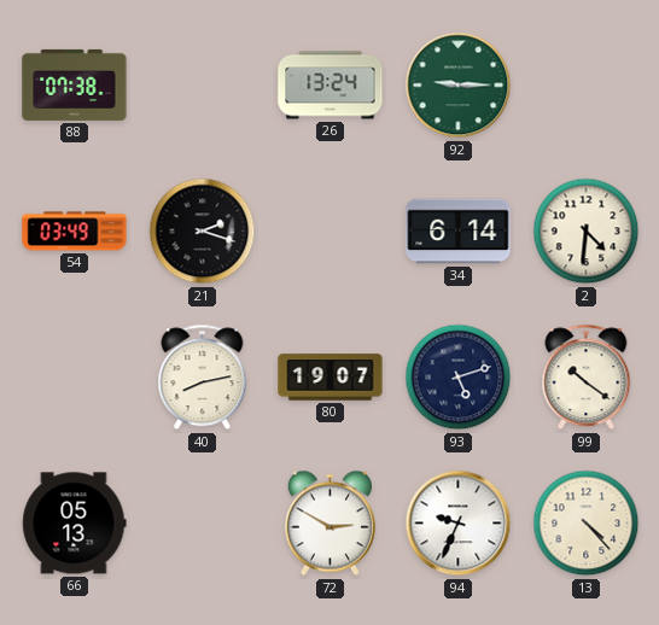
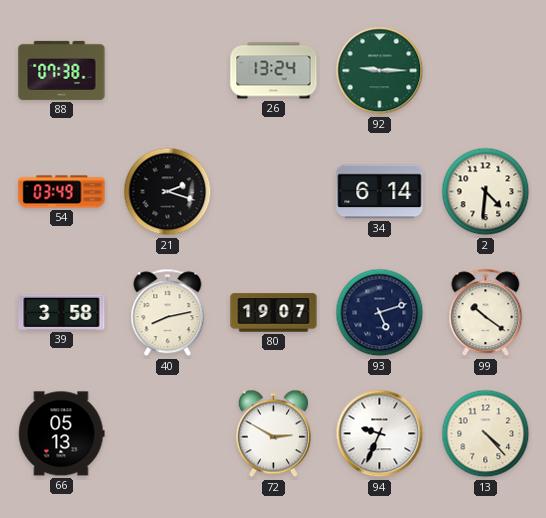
39: none -> 3:58
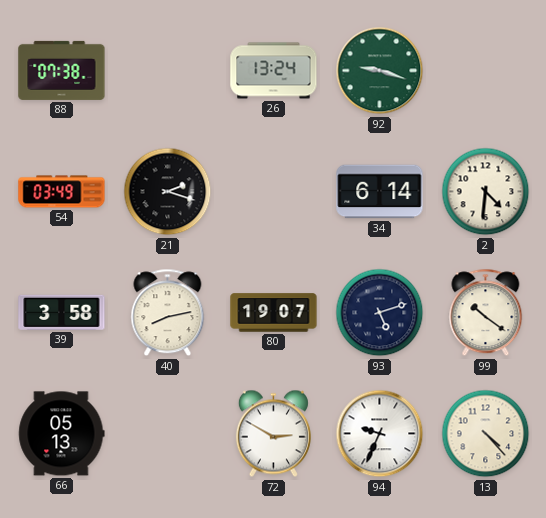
92: 9:15 -> 9:18
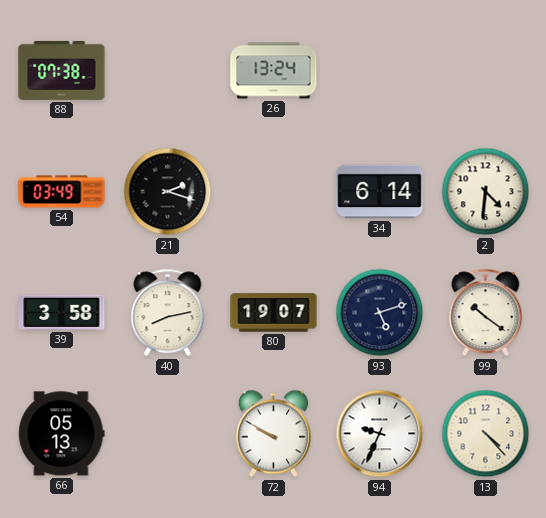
92: 9:18 -> none
72: 2:50 -> 9:50
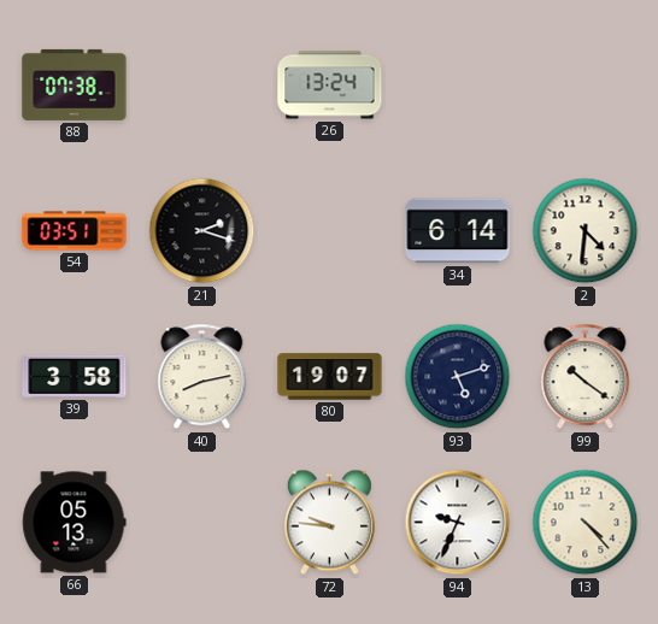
54: 03:49 -> 03:51
72: 9:50 -> 9:46
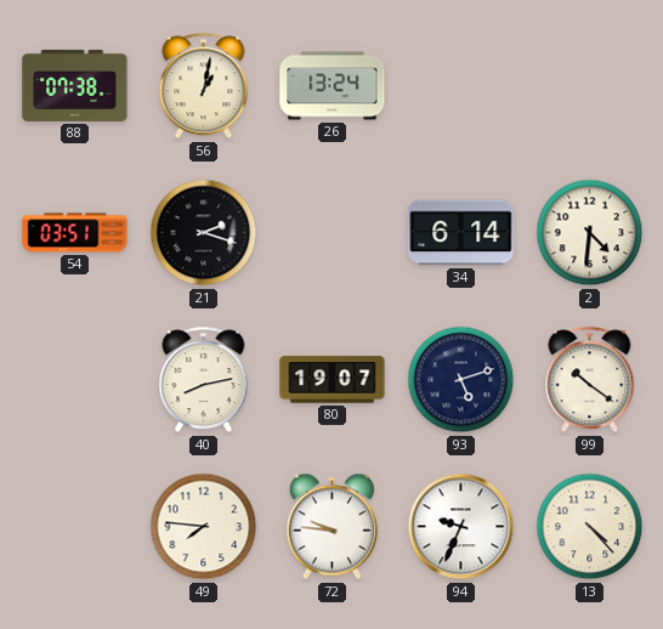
56: none -> 1:02
39: 3:58 -> none
66: 05:13 -> none
49: none -> 7:46
